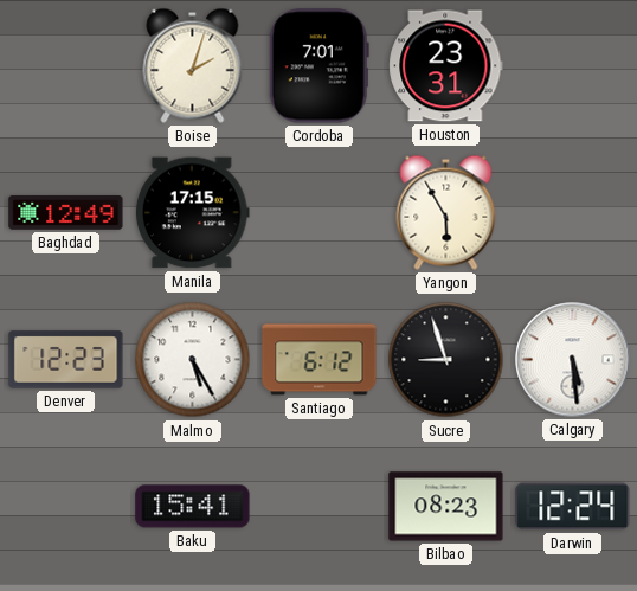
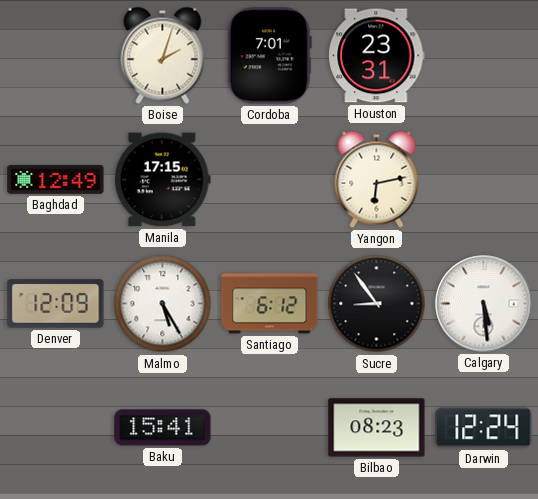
Yangon: 5:55 -> 6:13
Denver: 12:23 -> 12:09
Sucre: 8:57 -> 8:54
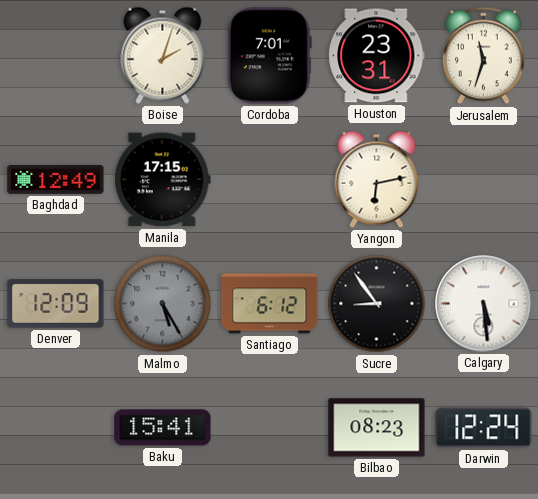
Jerusalem: none -> 11:33
Malmo dial: white -> grey
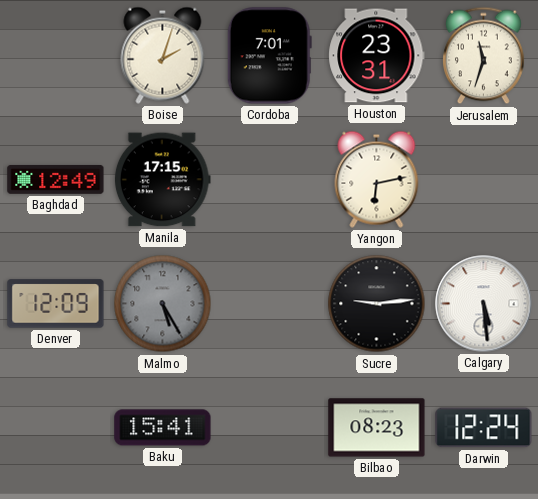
Santiago: 6:12 -> none
Sucre: 8:54 -> 9:14
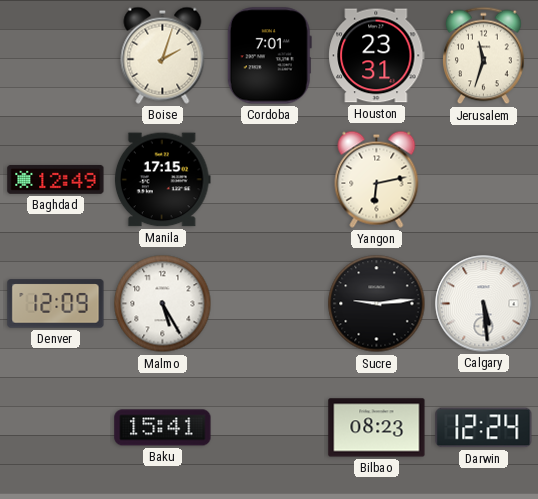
Malmo dial: grey -> white
